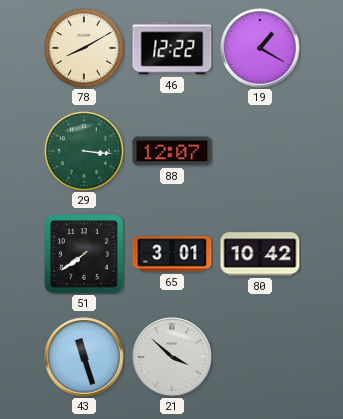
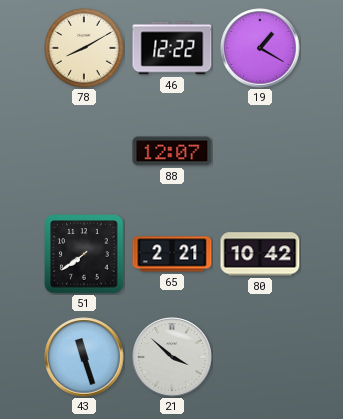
29: 3:16 -> none
65: 3:01 -> 2:21
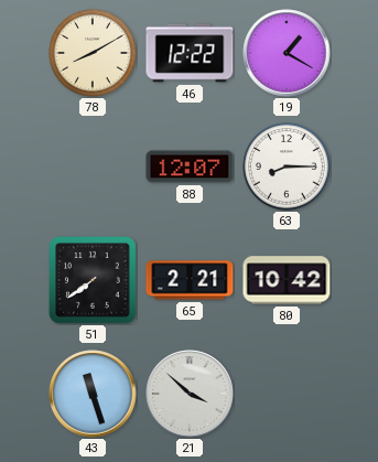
63: none -> 8:15
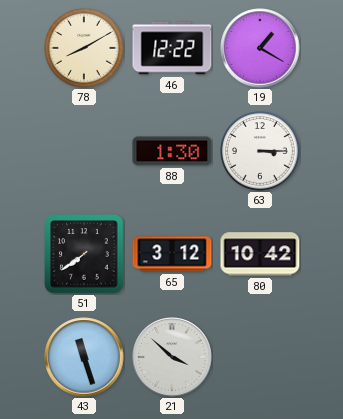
88: 12:07 -> 1:30
63: 8:15 -> 3:15
65: 2:21 -> 3:12
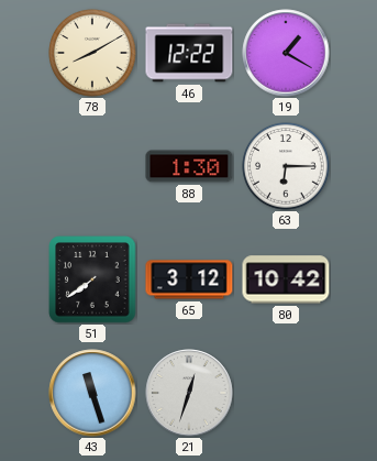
63: 3:15 -> 6:15
21: 3:52 -> 12:33
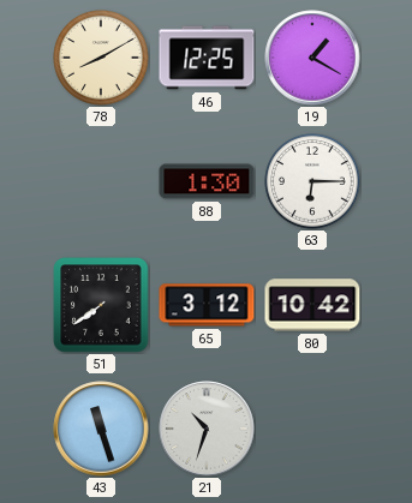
46: 12:22 -> 12:25
21: 12:33 -> 10:33
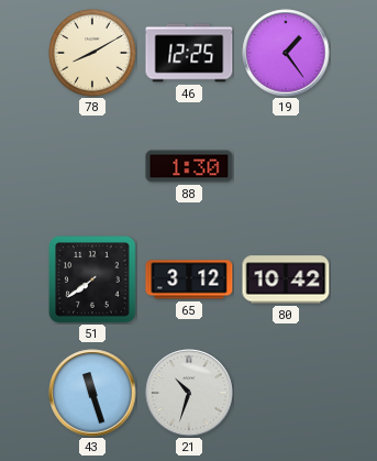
19: 1:20 -> 1:24
63: 6:15 -> none
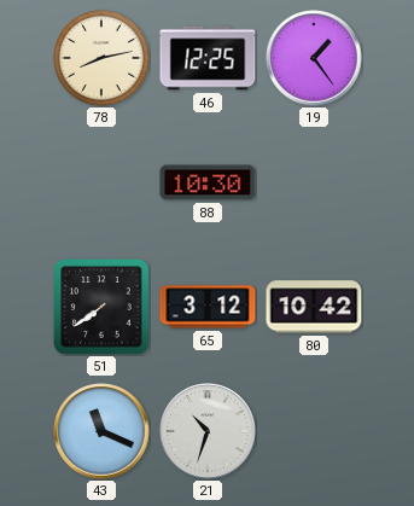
78: 8:10 -> 8:13
88: 1:30 -> 10:30
43: 11:27 -> 11:19
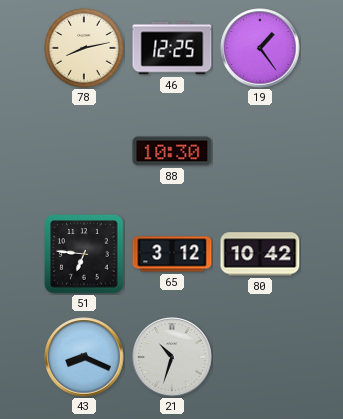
51: 7:39 -> 6:46
43: 11:19 -> 8:19
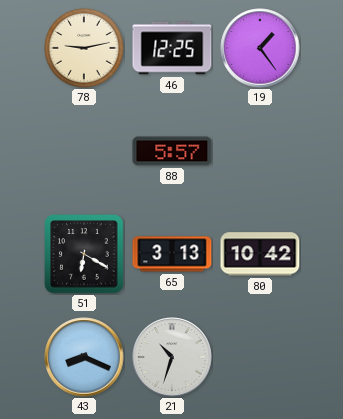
78: 8:13 -> 9:13
88: 10:30 -> 5:57
51: 6:46 -> 6:20
65: 3:12 -> 3:13
